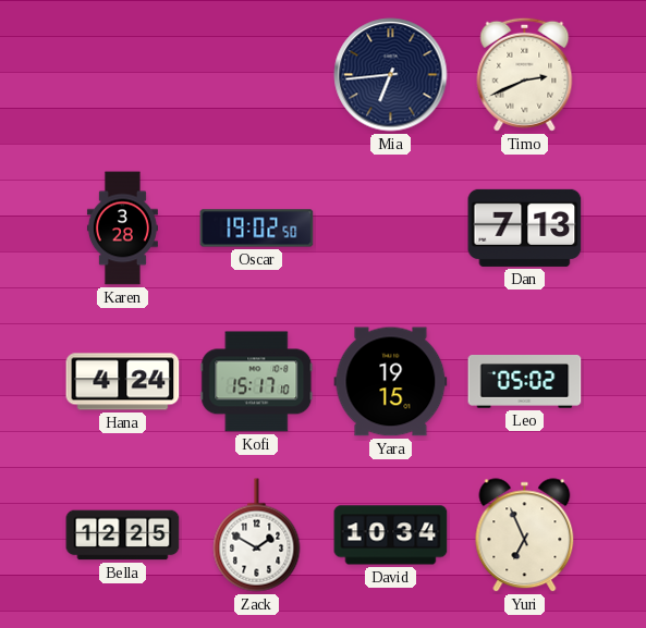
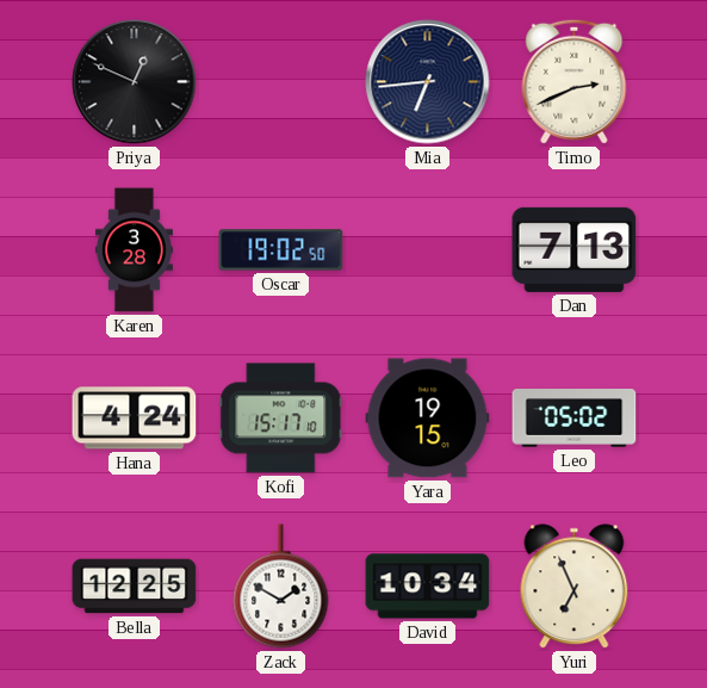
Priya: none -> 12:49
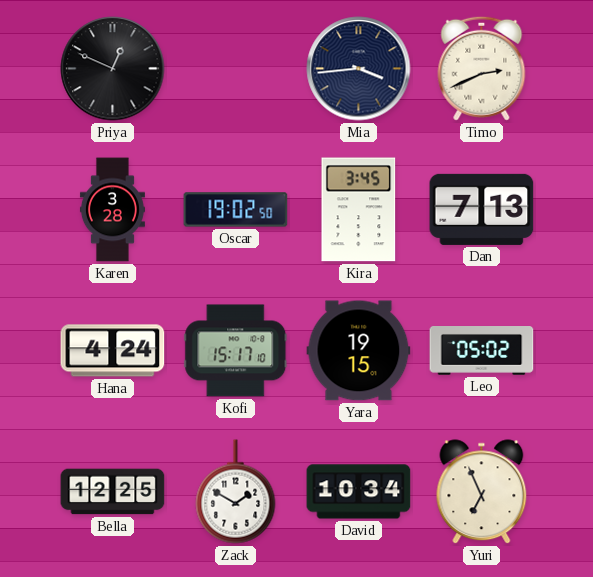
Mia: 6:44 -> 3:44
Kira: none -> 3:45
